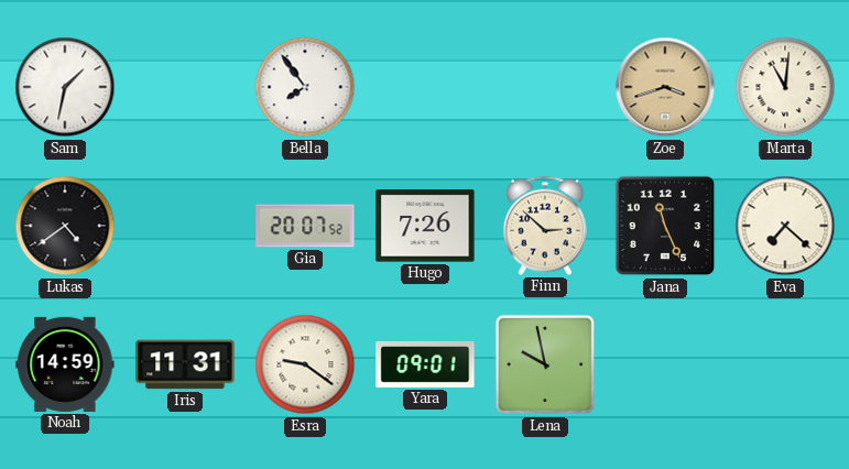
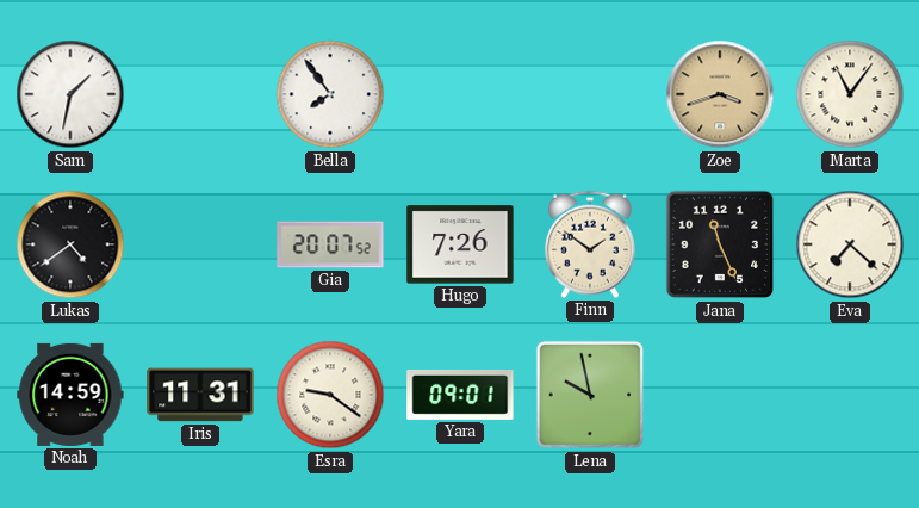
Marta: 11:01 -> 11:06
Finn: 2:52 -> 1:51
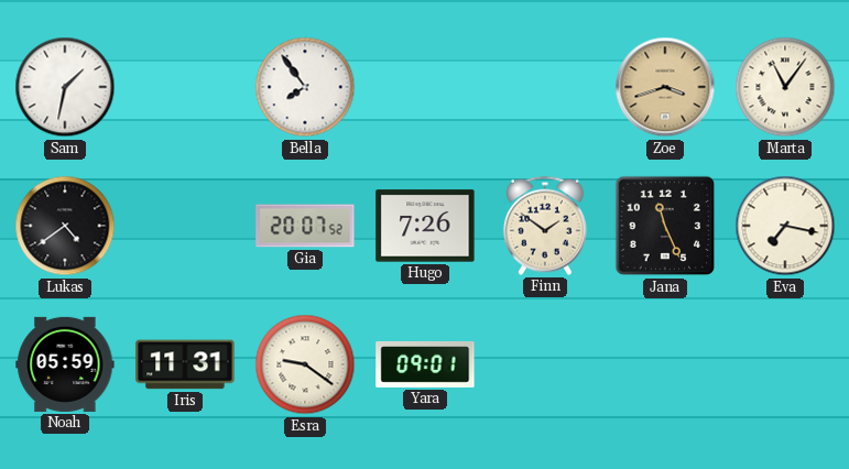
Eva: 7:22 -> 7:17
Noah: 14:59 -> 05:59
Lena: 9:58 -> none
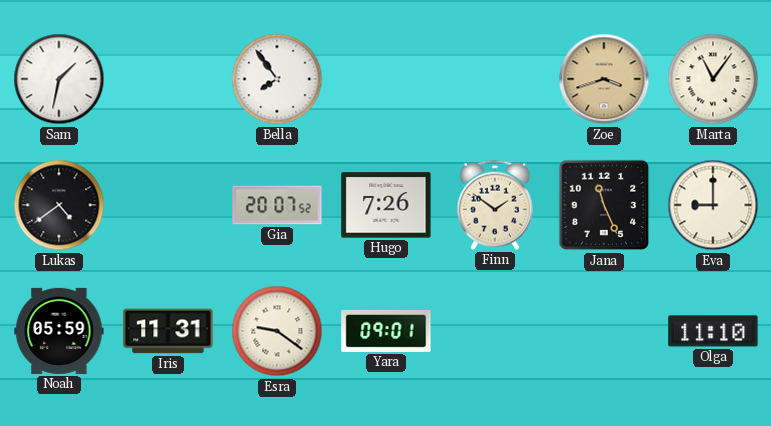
Eva: 7:17 -> 9:00
Olga: none -> 11:10
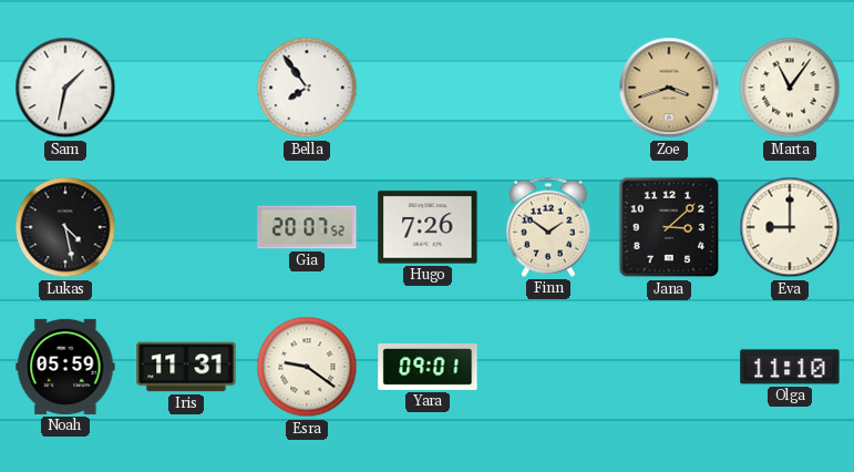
Lukas: 4:39 -> 4:28
Jana: 11:26 -> 3:08
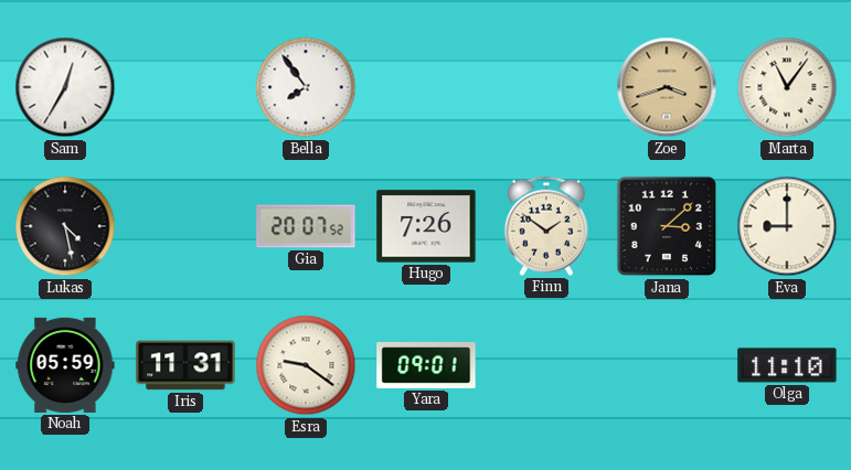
Sam: 1:32 -> 12:35
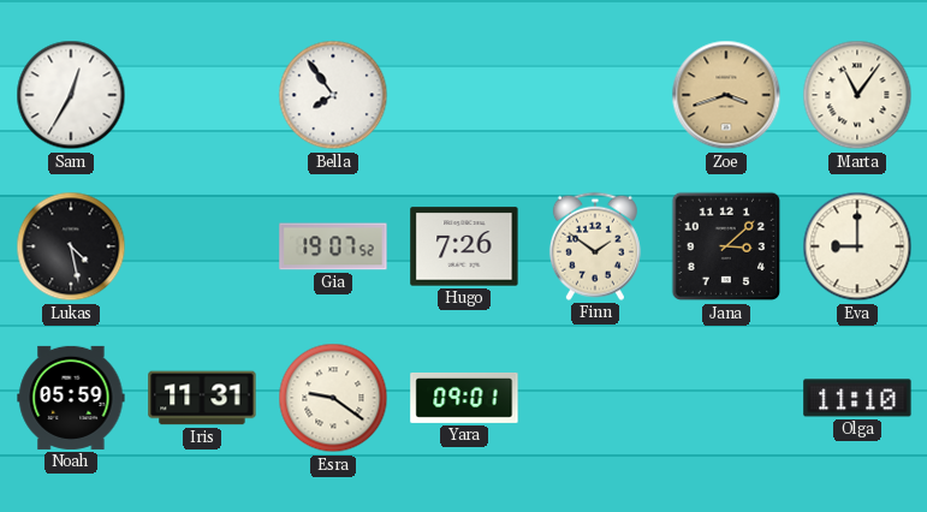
Gia: 20:07 -> 19:07
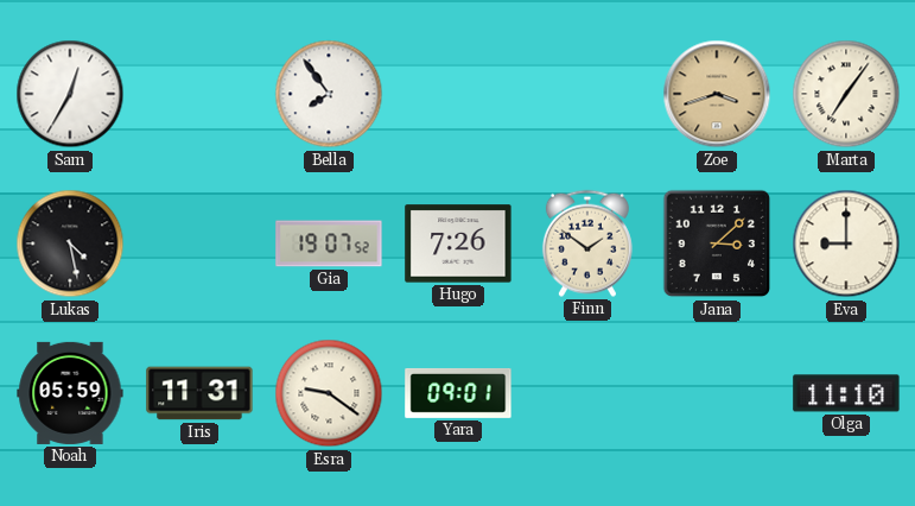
Marta: 11:06 -> 7:06
